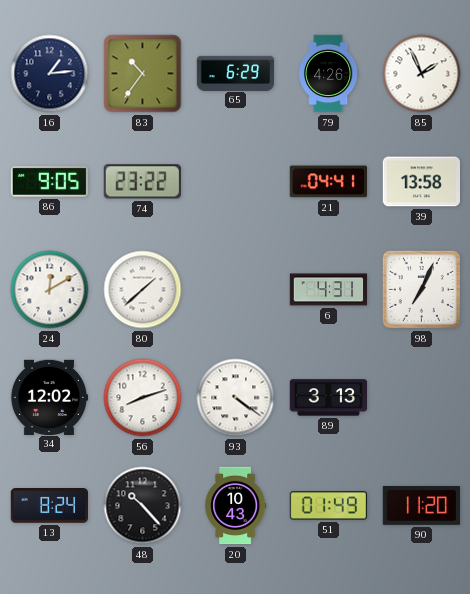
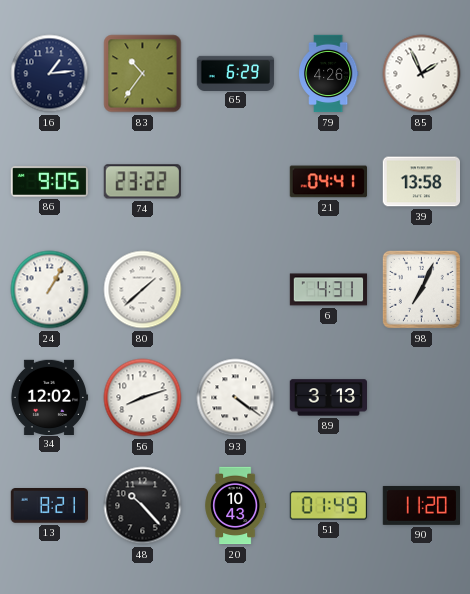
24: 12:10 -> 1:05
13: 8:24 -> 8:21
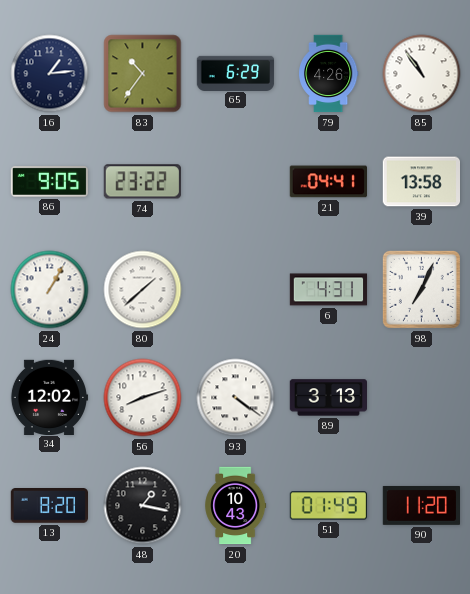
85: 1:56 -> 10:54
13: 8:21 -> 8:20
48: 10:23 -> 1:17
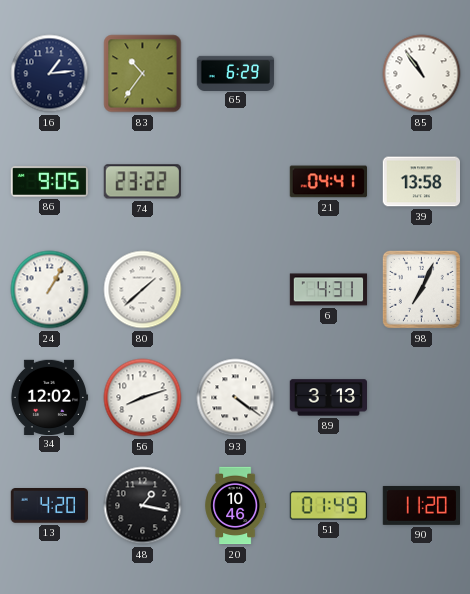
79: 4:26 -> none
13: 8:20 -> 4:20
20: 10:43 -> 10:46
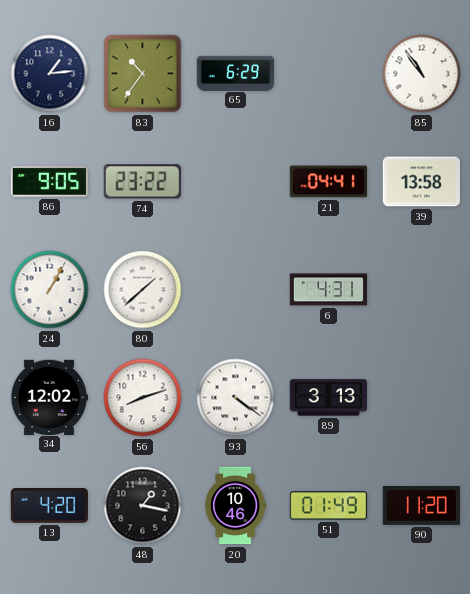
98: 7:04 -> none
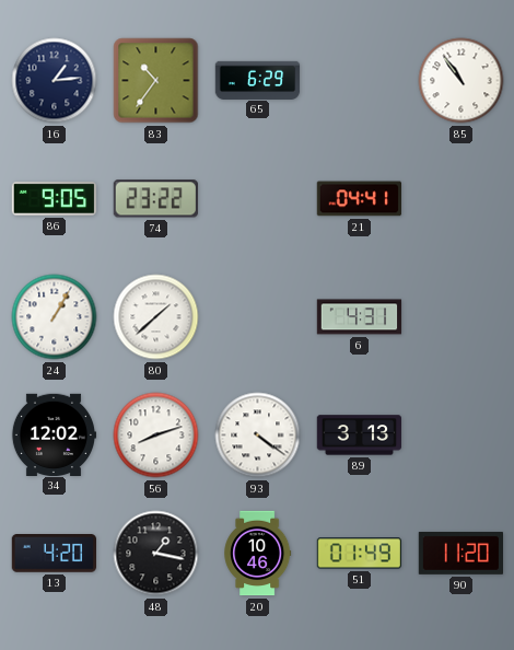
39: 13:58 -> none
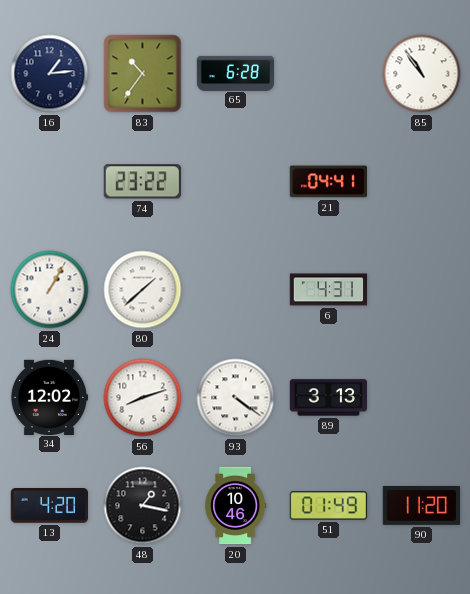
65: 6:29 -> 6:28
86: 9:05 -> none
